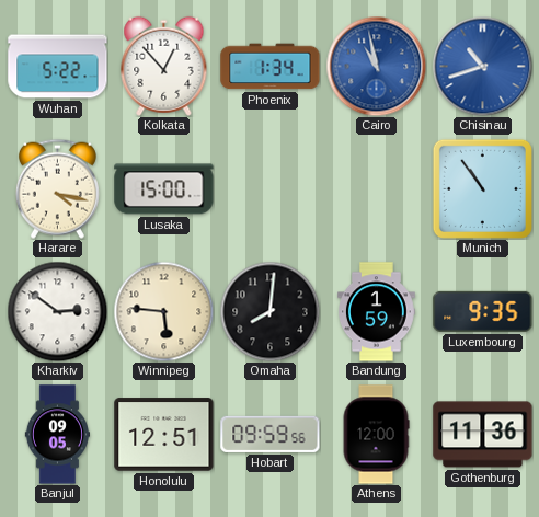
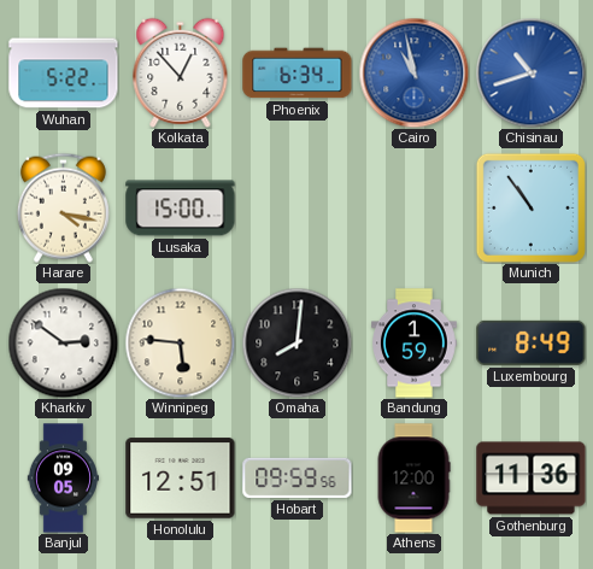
Phoenix: 1:34 -> 6:34
Luxembourg: 9:35 -> 8:49
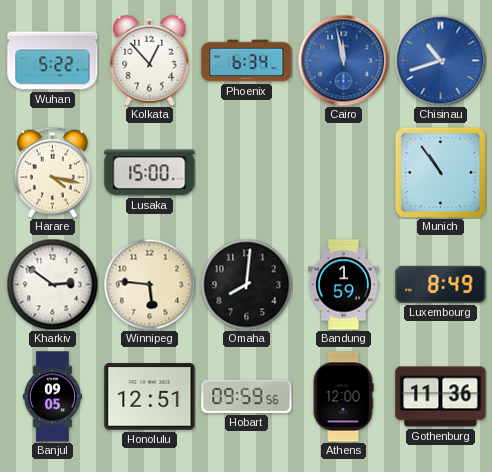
Cairo: 10:58 -> 11:58
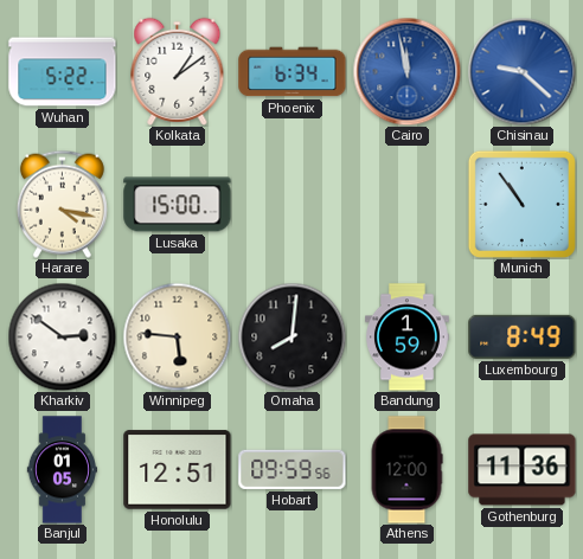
Kolkata: 12:53 -> 1:09
Chisinau: 10:42 -> 9:22
Banjul: 09:05 -> 01:05
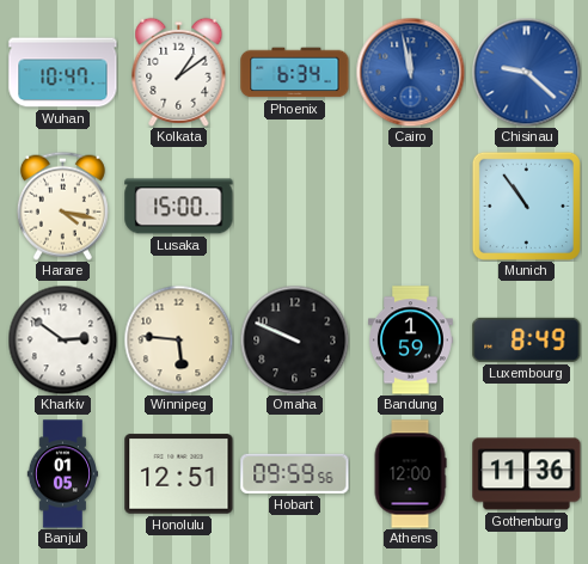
Wuhan: 5:22 -> 10:47
Omaha: 8:01 -> 9:49
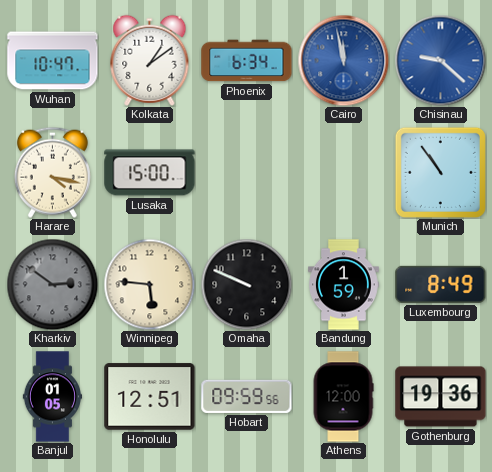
Kharkiv dial: white -> grey
Gothenburg: 11:36 -> 19:36
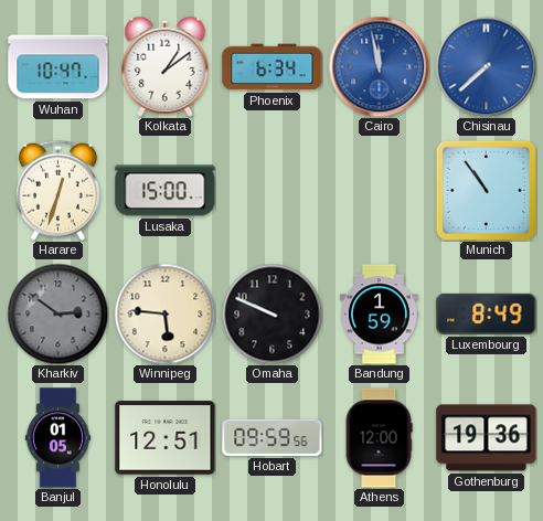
Chisinau: 9:22 -> 7:38
Harare: 4:17 -> 12:33
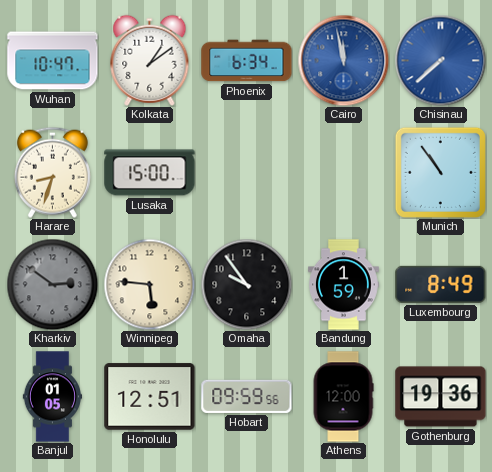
Harare: 12:33 -> 8:33
Omaha: 9:49 -> 9:54
